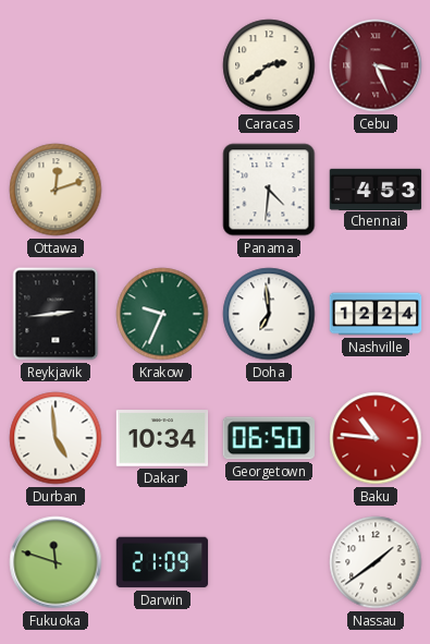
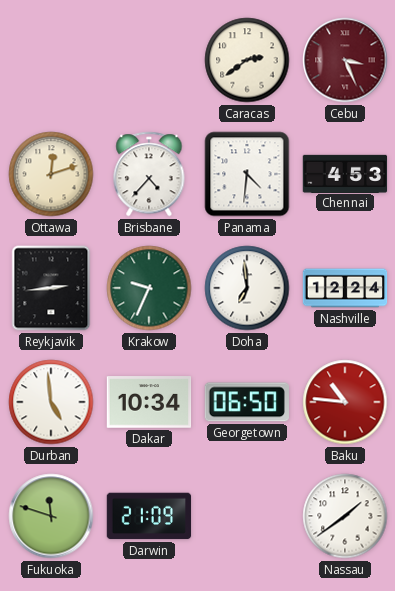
Brisbane: none -> 4:37
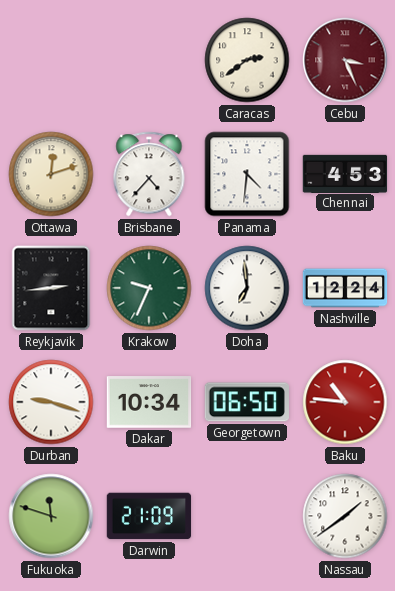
Durban: 4:59 -> 9:18
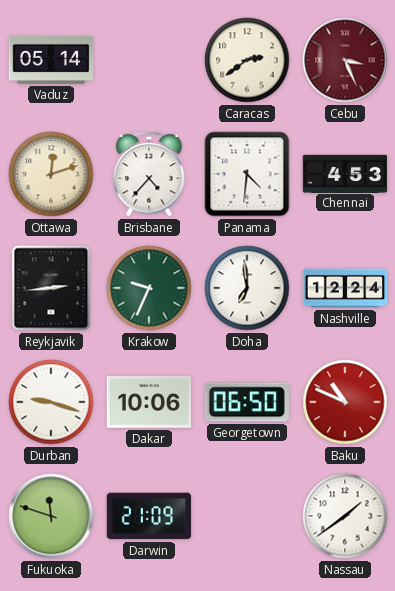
Vaduz: none -> 05:14
Dakar: 10:34 -> 10:06
Baku: 10:46 -> 10:49
